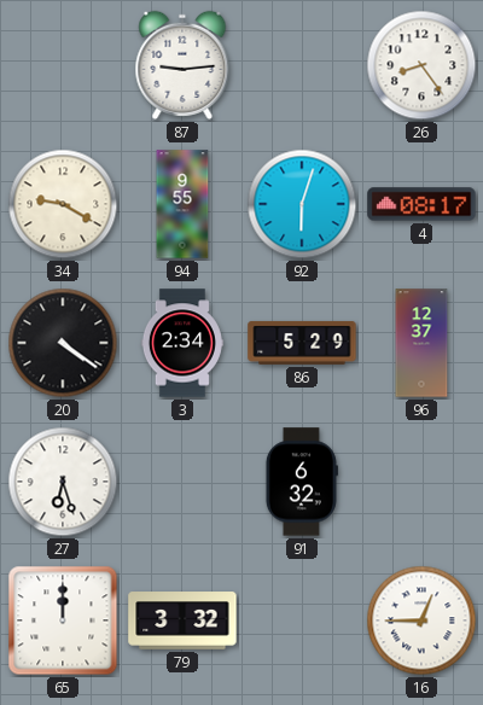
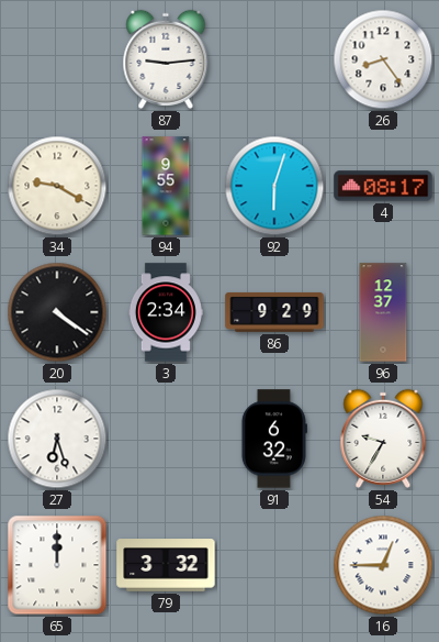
86: 5:29 -> 9:29
54: none -> 9:35
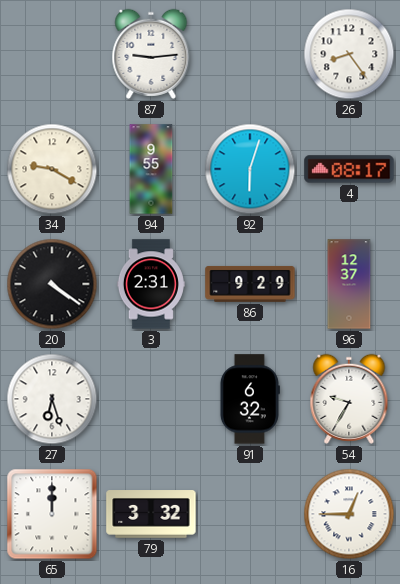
3: 2:34 -> 2:31
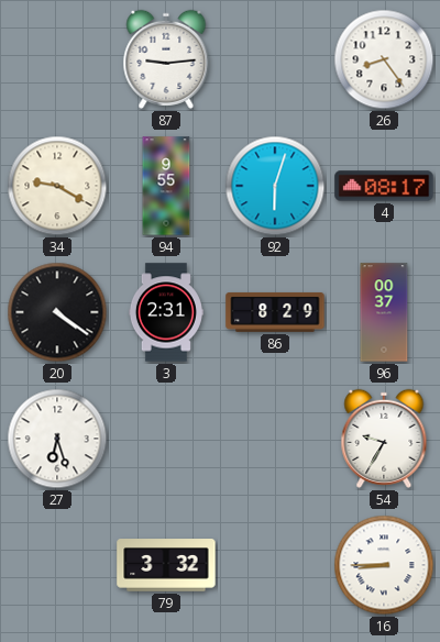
86: 9:29 -> 8:29
96: 12:37 -> 00:37
91: 6:32 -> none
65: 12:00 -> none
16: 12:45 -> 8:45
